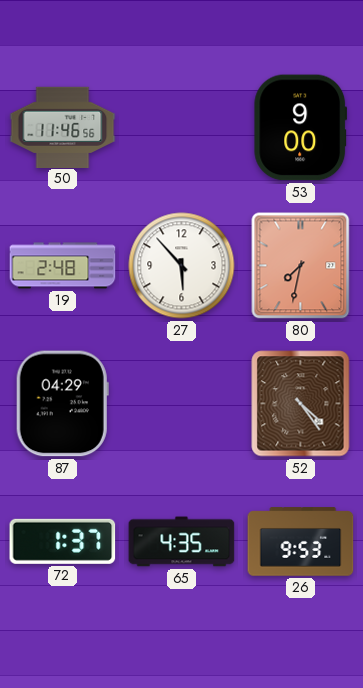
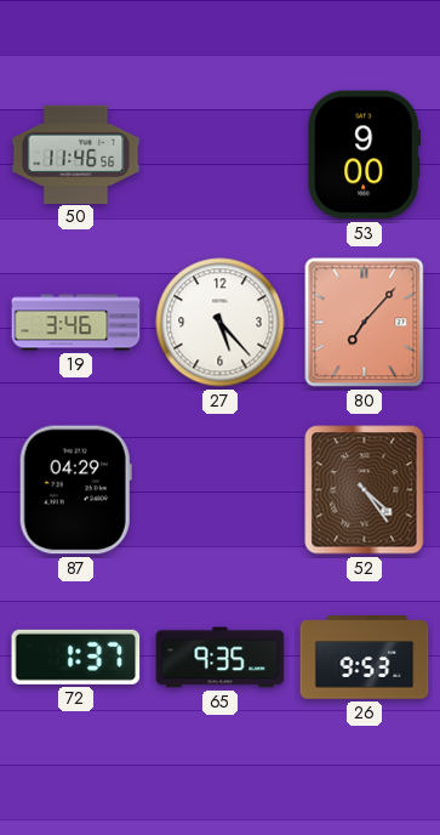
19: 2:48 -> 3:46
27: 5:53 -> 5:23
80: 7:32 -> 7:07
65: 4:35 -> 9:35
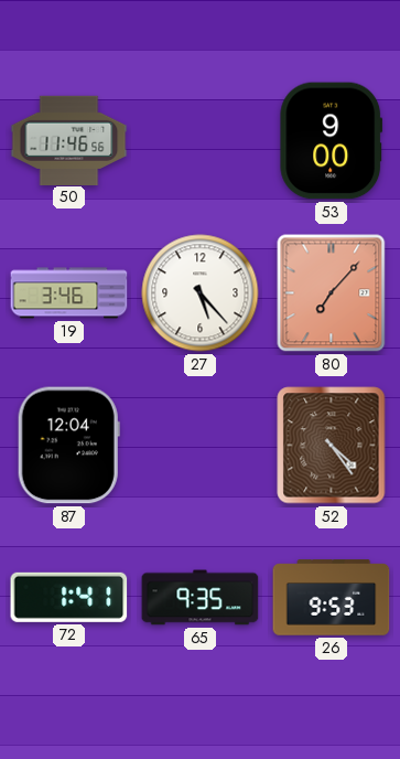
87: 04:29 -> 12:04
72: 1:37 -> 1:41
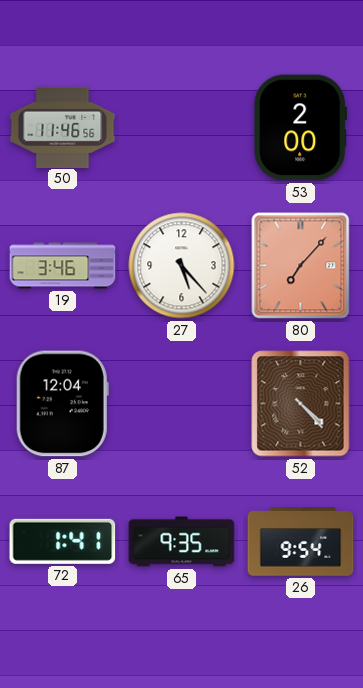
53: 9:00 -> 2:00
52: 4:24 -> 4:23
26: 9:53 -> 9:54
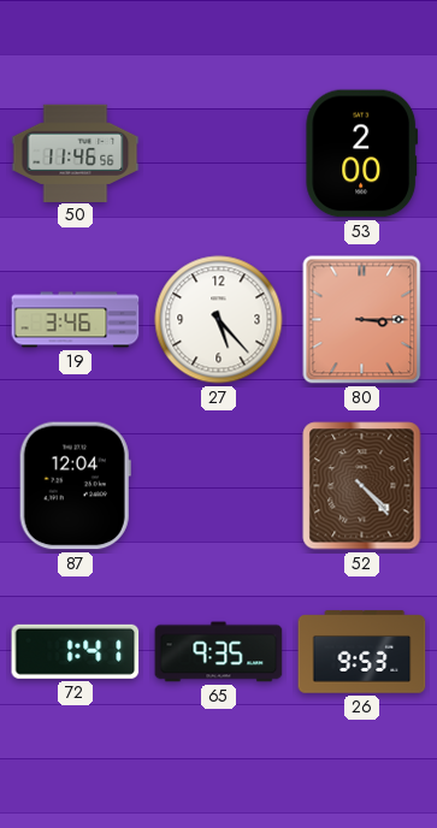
80: 7:07 -> 3:15
26: 9:54 -> 9:53
